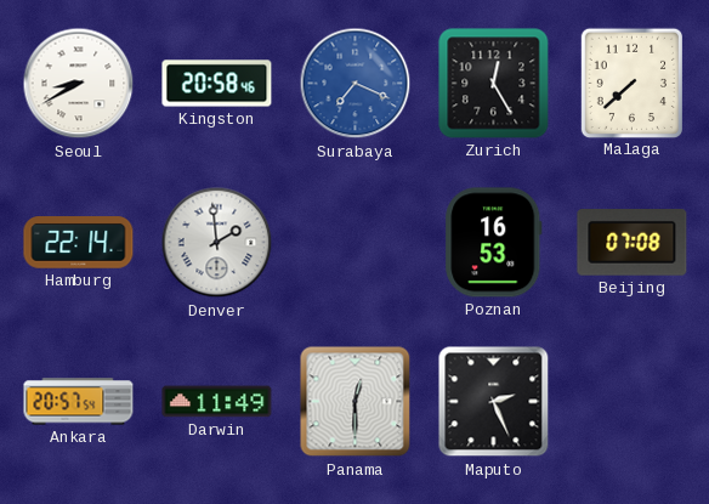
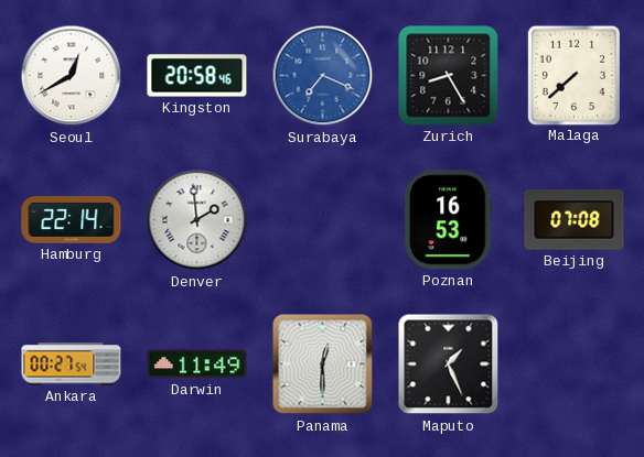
Seoul: 8:40 -> 12:40
Zurich: 12:25 -> 8:25
Ankara: 20:57 -> 00:27
Maputo: 2:26 -> 1:26
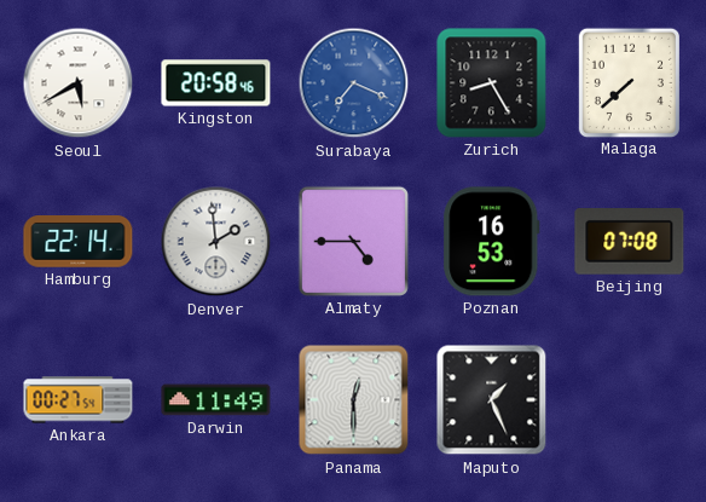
Seoul: 12:40 -> 5:40
Almaty: none -> 4:45
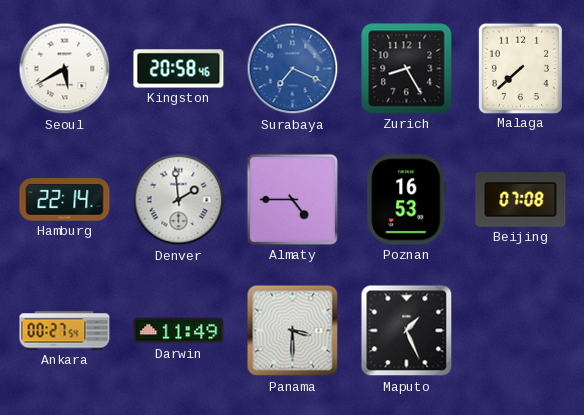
Panama: 12:30 -> 3:30
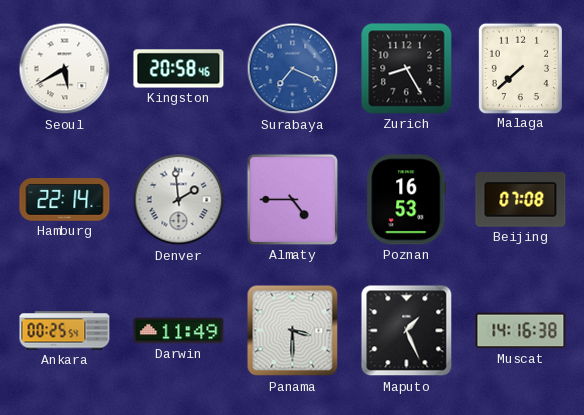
Ankara: 00:27 -> 00:25
Muscat: none -> 14:16
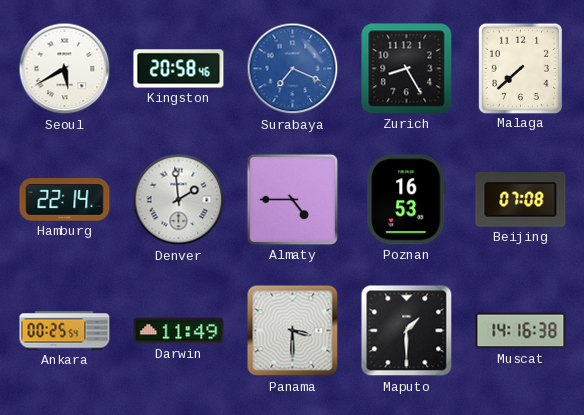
Maputo: 1:26 -> 1:30
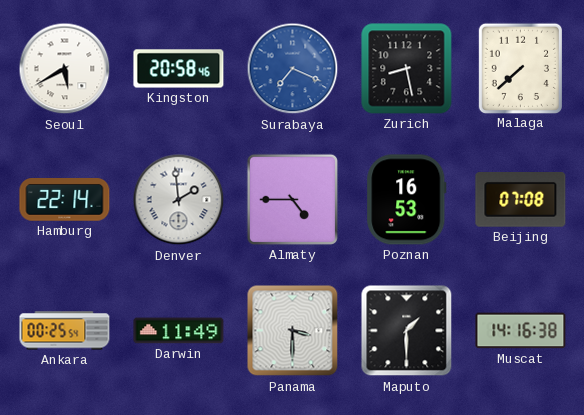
Zurich: 8:25 -> 8:28
